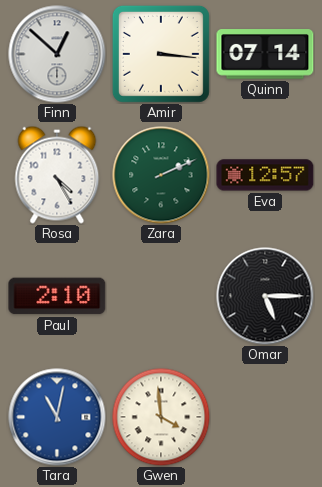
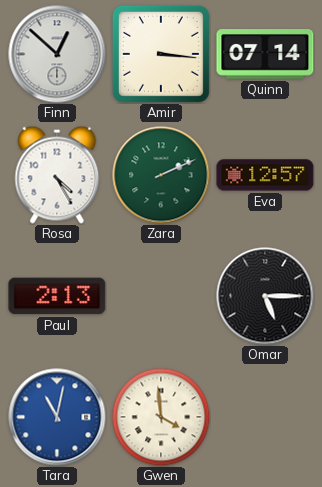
Paul: 2:10 -> 2:13
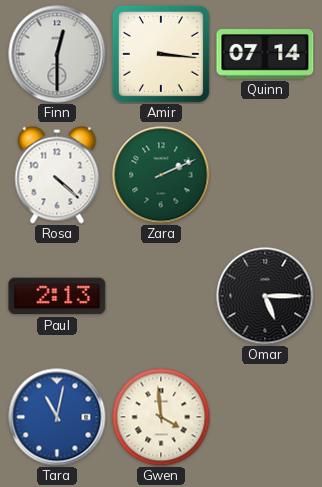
Finn: 12:52 -> 12:30
Rosa: 4:25 -> 4:22
Eva: 12:57 -> none
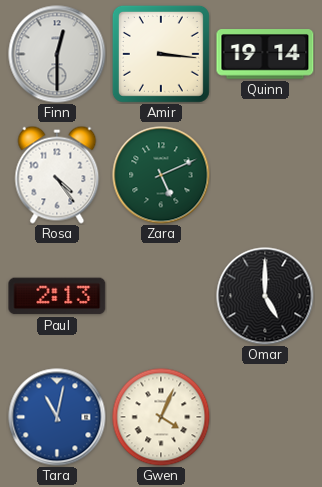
Quinn: 07:14 -> 19:14
Rosa: 4:22 -> 4:24
Zara: 2:11 -> 5:11
Omar: 5:15 -> 5:00
Gwen: 3:59 -> 4:04
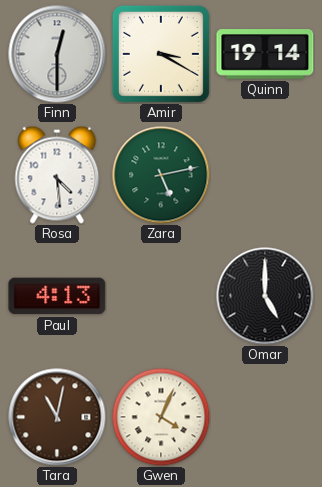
Amir: 3:16 -> 3:20
Rosa: 4:24 -> 4:29
Zara: 5:11 -> 5:13
Paul: 2:13 -> 4:13
Tara dial: blue -> brown
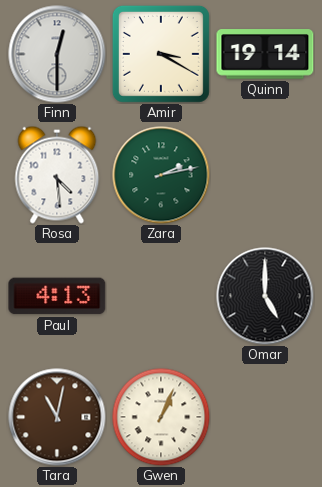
Zara: 5:13 -> 2:13
Gwen: 4:04 -> 1:04
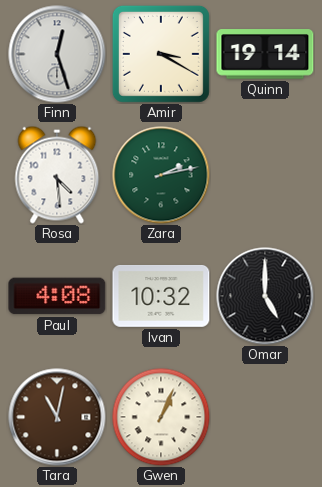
Finn: 12:30 -> 12:27
Paul: 4:13 -> 4:08
Ivan: none -> 10:32
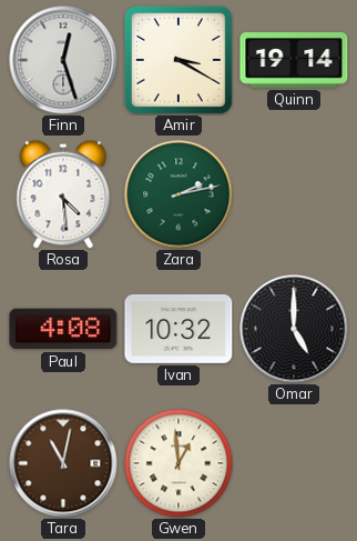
Gwen: 1:04 -> 12:59
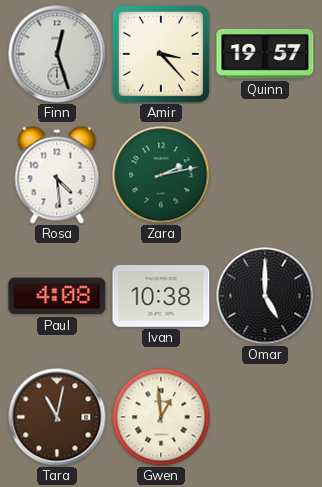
Amir: 3:20 -> 3:23
Quinn: 19:14 -> 19:57
Ivan: 10:32 -> 10:38
